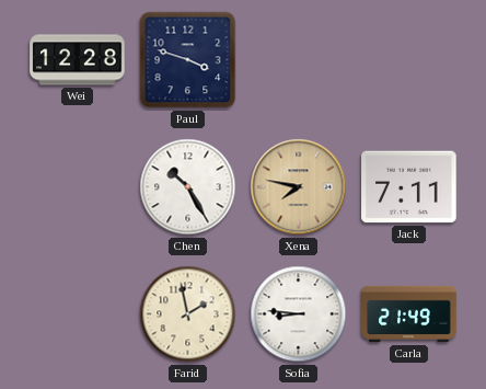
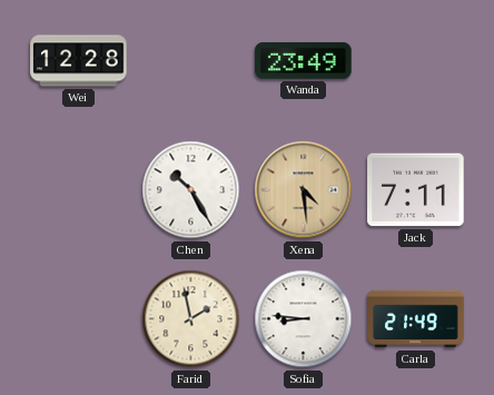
Paul: 3:48 -> none
Wanda: none -> 23:49
Xena: 7:47 -> 4:29
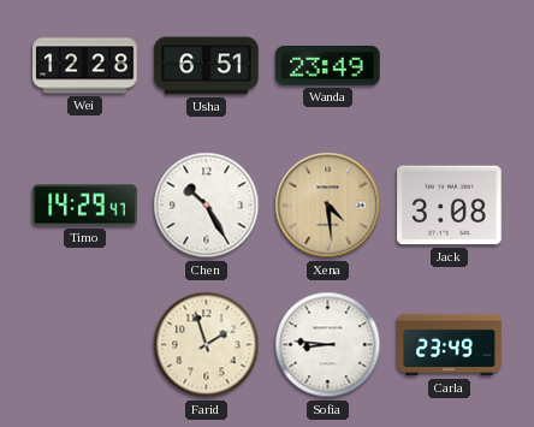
Usha: none -> 6:51
Timo: none -> 14:29
Jack: 7:11 -> 3:08
Farid: 1:58 -> 1:57
Carla: 21:49 -> 23:49
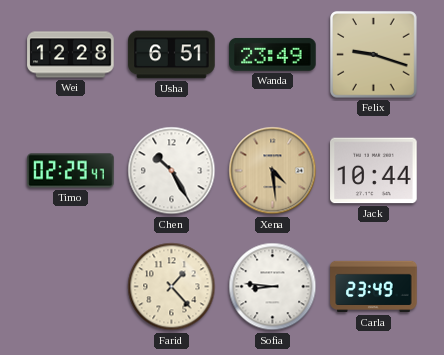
Felix: none -> 9:18
Timo: 14:29 -> 02:29
Jack: 3:08 -> 10:44
Farid: 1:57 -> 1:23
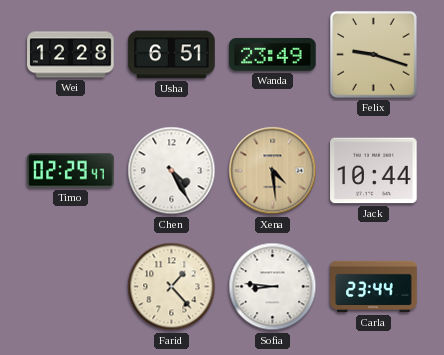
Chen: 10:25 -> 4:25
Carla: 23:49 -> 23:44
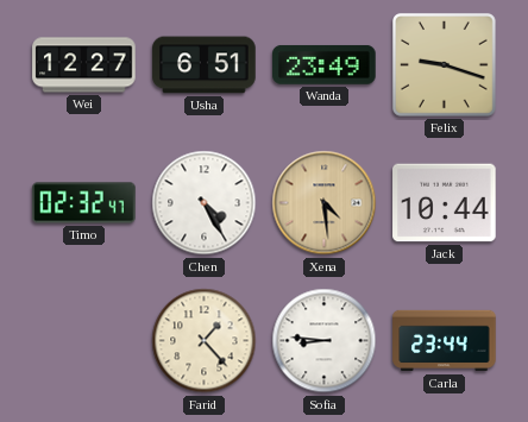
Wei: 12:28 -> 12:27
Timo: 02:29 -> 02:32
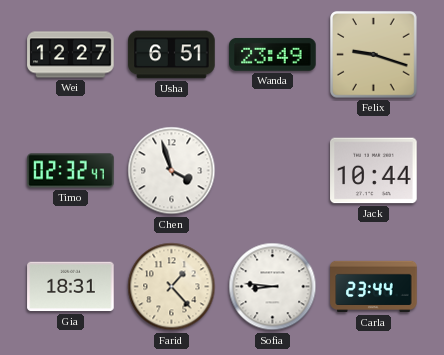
Chen: 4:25 -> 3:57
Xena: 4:29 -> none
Gia: none -> 18:31
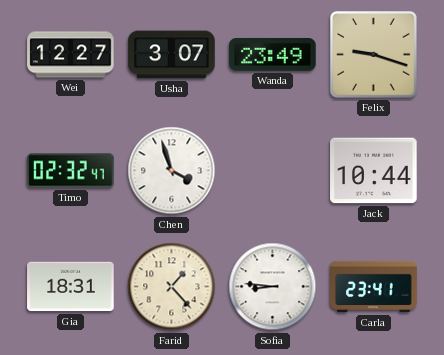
Usha: 6:51 -> 3:07
Carla: 23:44 -> 23:41
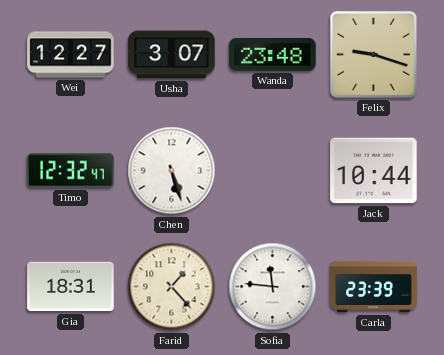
Wanda: 23:49 -> 23:48
Timo: 02:32 -> 12:32
Chen: 3:57 -> 5:27
Sofia: 8:46 -> 11:46
Carla: 23:41 -> 23:39
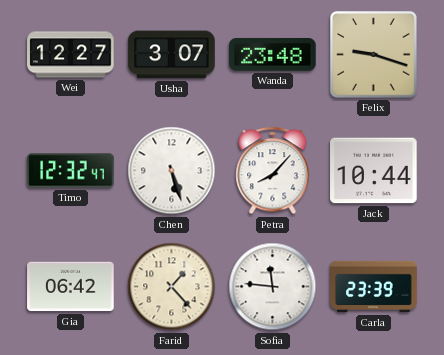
Petra: none -> 8:07
Gia: 18:31 -> 06:42
